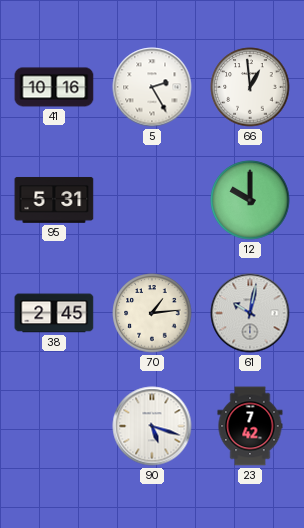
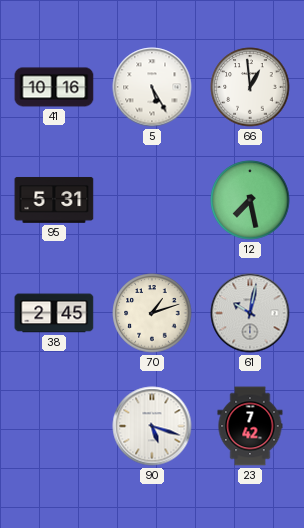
5: 2:25 -> 5:25
12: 10:00 -> 7:28
70: 1:14 -> 1:12
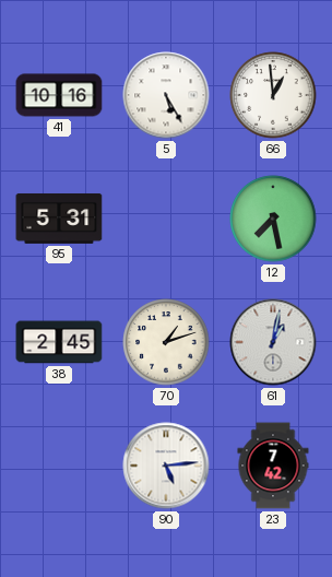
61: 10:02 -> 1:02
90: 5:18 -> 5:14
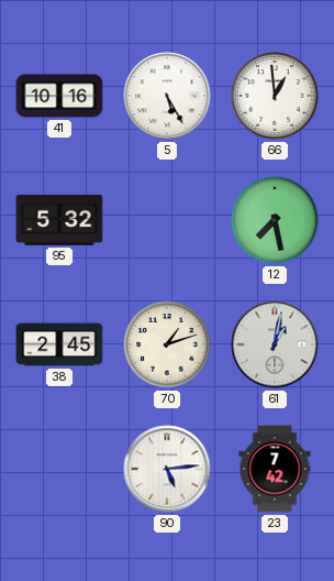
95: 5:31 -> 5:32
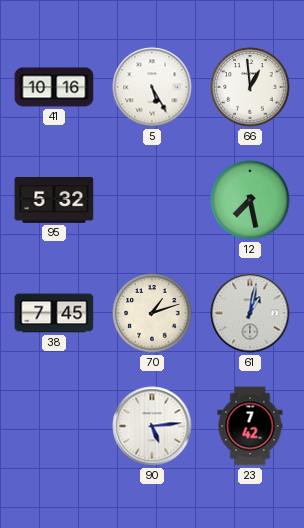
38: 2:45 -> 7:45
